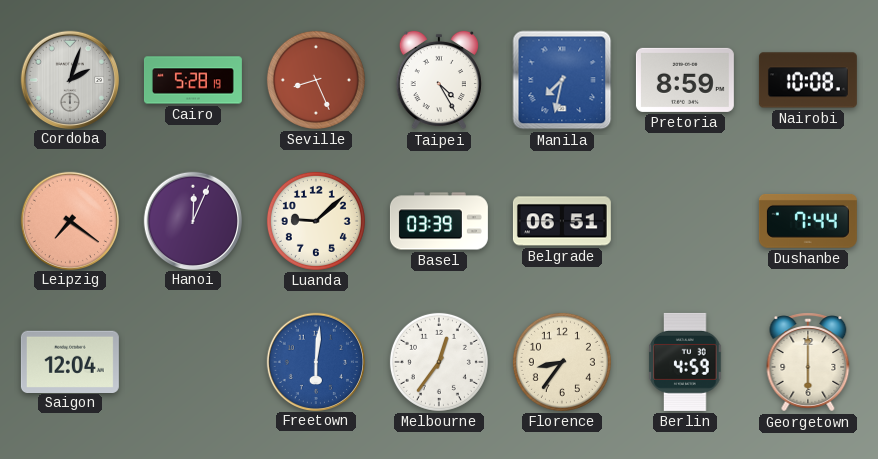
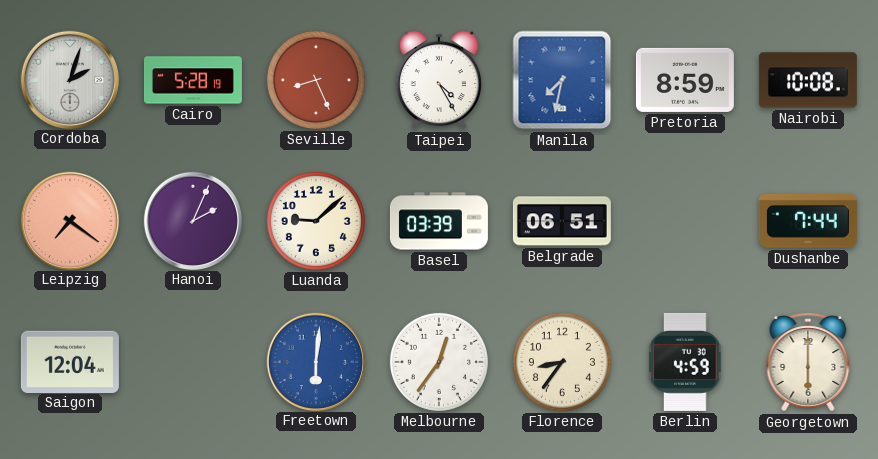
Hanoi: 12:04 -> 2:04
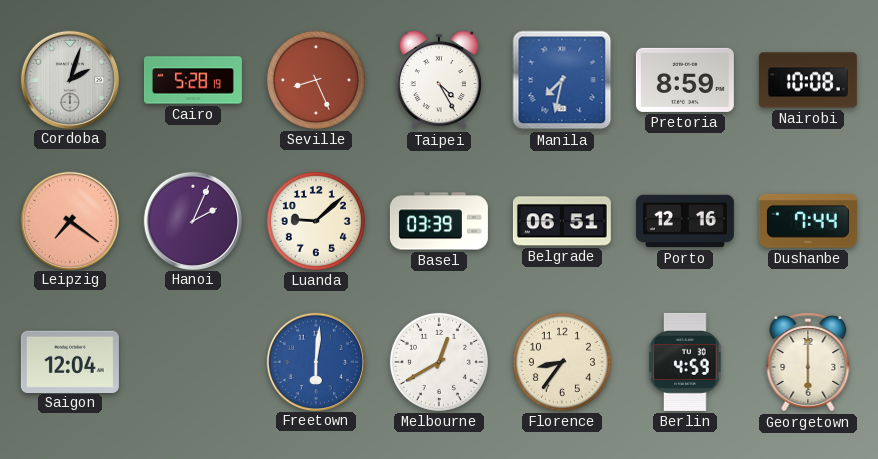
Porto: none -> 12:16
Melbourne: 12:36 -> 12:40
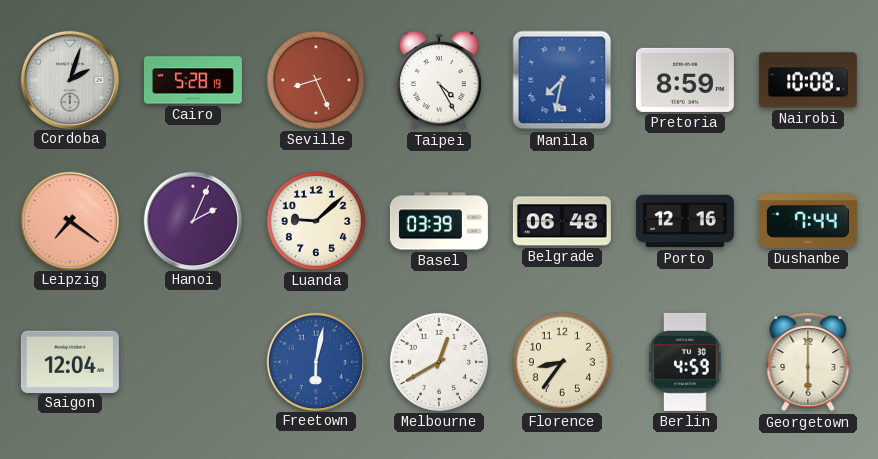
Belgrade: 06:51 -> 06:48
Freetown: 6:01 -> 6:02
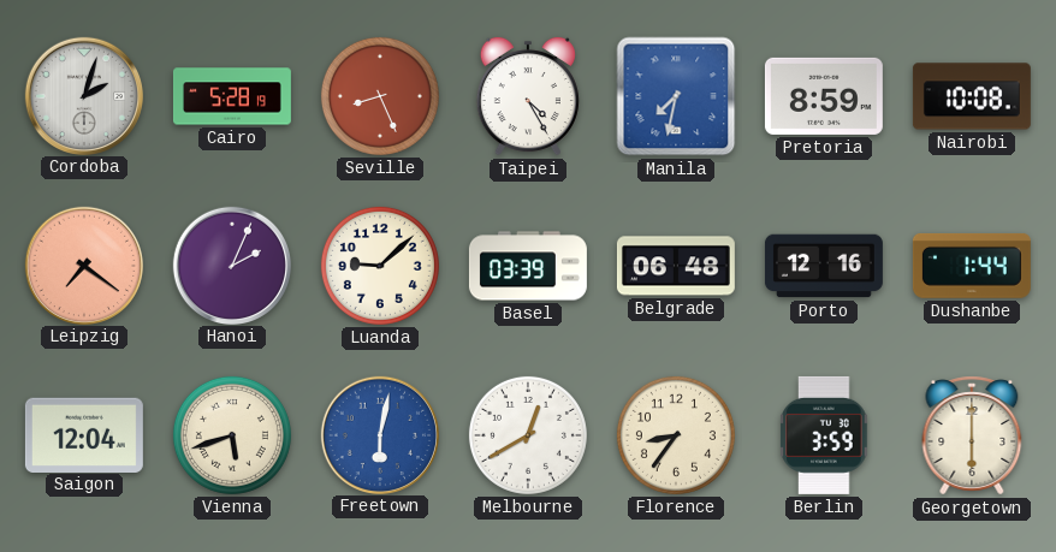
Dushanbe: 7:44 -> 1:44
Vienna: none -> 5:42
Berlin: 4:59 -> 3:59
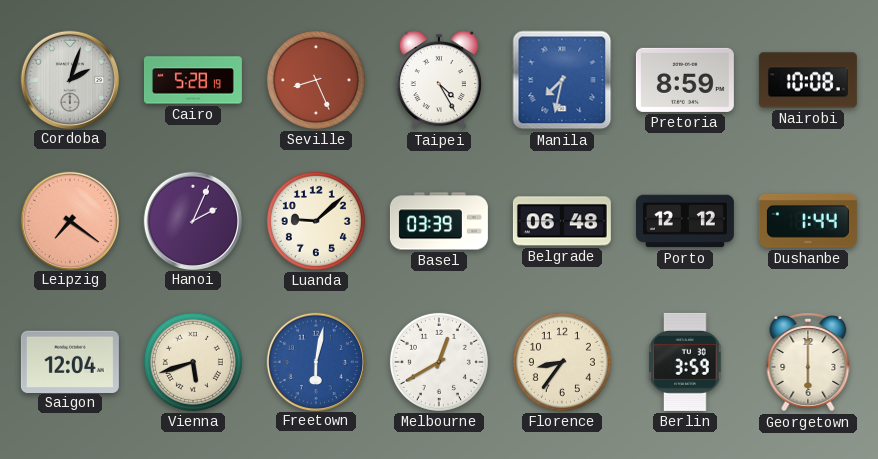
Porto: 12:16 -> 12:12
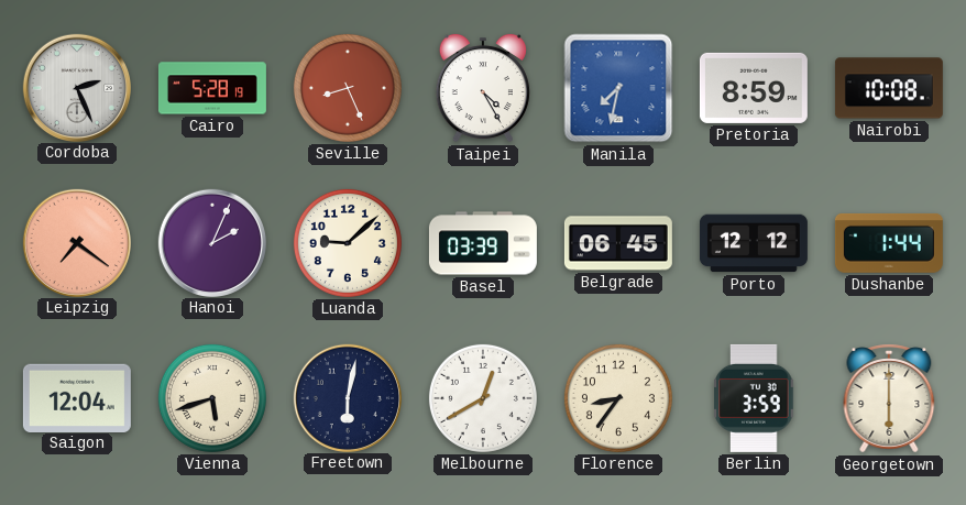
Cordoba: 2:03 -> 2:26
Belgrade: 06:48 -> 06:45
Freetown dial: blue -> navy
